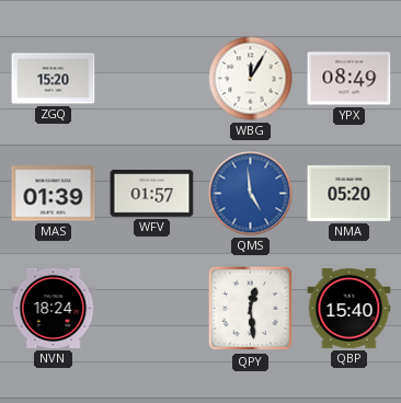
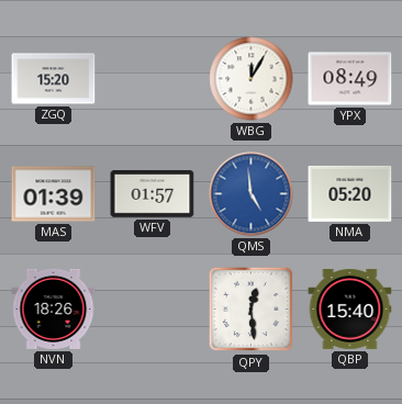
NVN: 18:24 -> 18:26
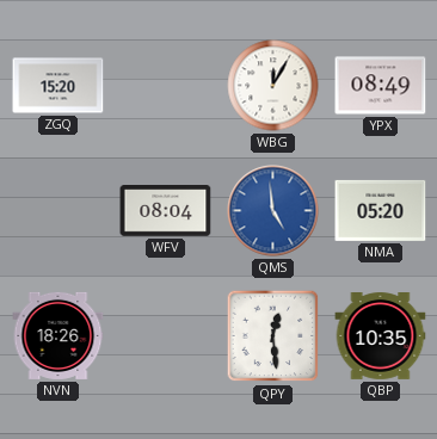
MAS: 01:39 -> none
WFV: 01:57 -> 08:04
QBP: 15:40 -> 10:35
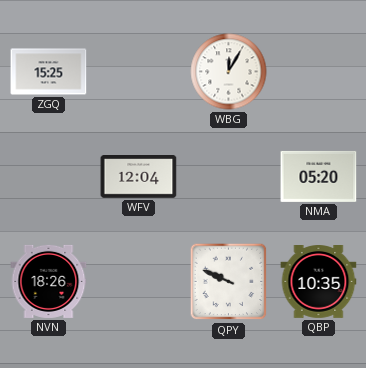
ZGQ: 15:20 -> 15:25
YPX: 08:49 -> none
WFV: 08:04 -> 12:04
QMS: 4:59 -> none
QPY: 12:29 -> 9:49
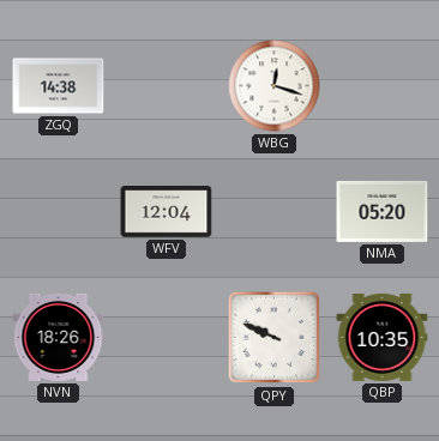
ZGQ: 15:25 -> 14:38
WBG: 12:05 -> 12:18
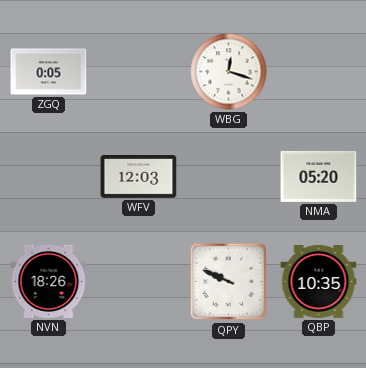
ZGQ: 14:38 -> 0:05
WFV: 12:04 -> 12:03
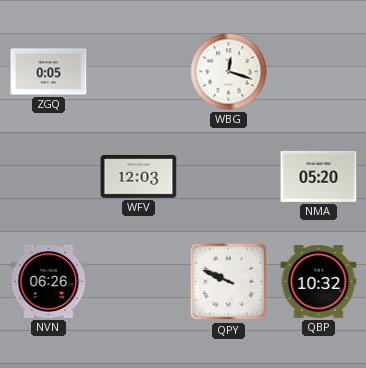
NVN: 18:26 -> 06:26
QBP: 10:35 -> 10:32
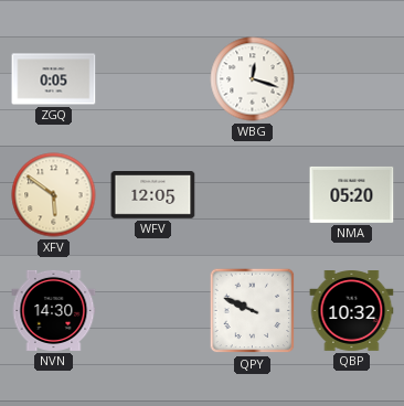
XFV: none -> 5:51
WFV: 12:03 -> 12:05
NVN: 06:26 -> 14:30
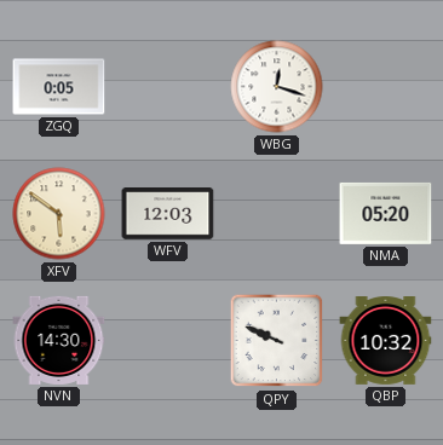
WFV: 12:05 -> 12:03
